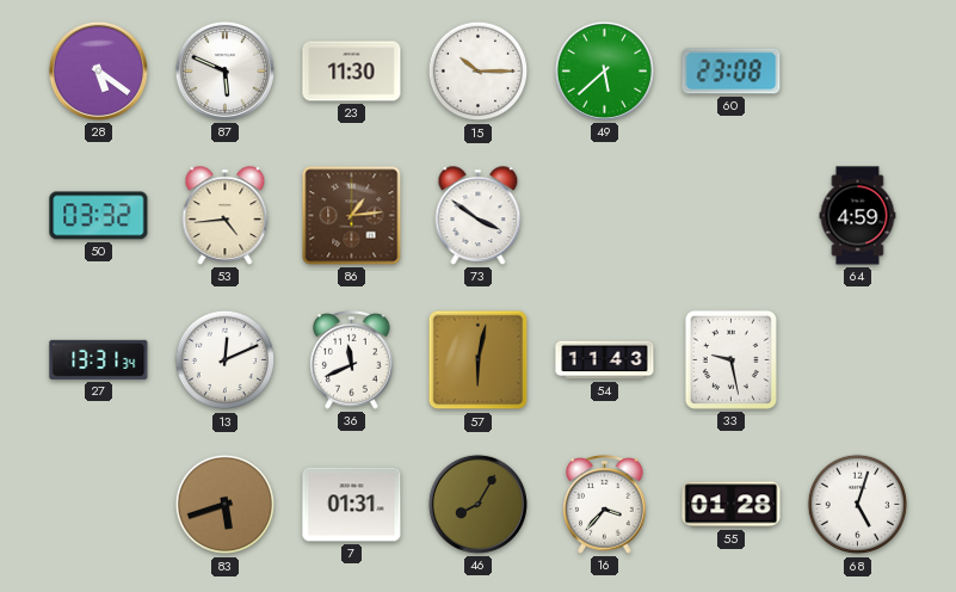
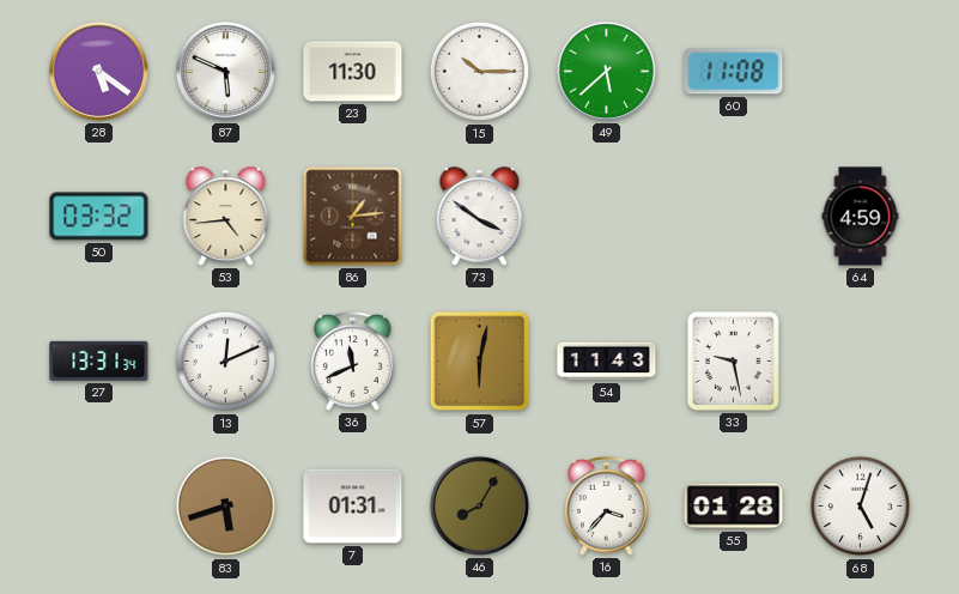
60: 23:08 -> 11:08
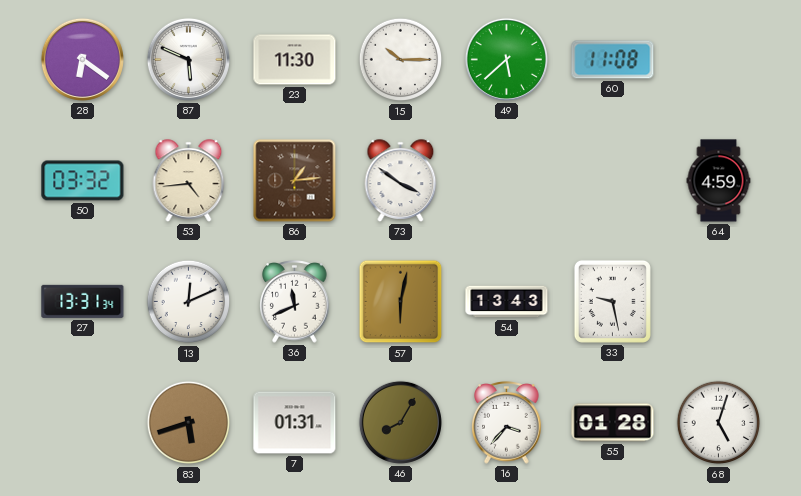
28: 5:21 -> 6:21
54: 11:43 -> 13:43
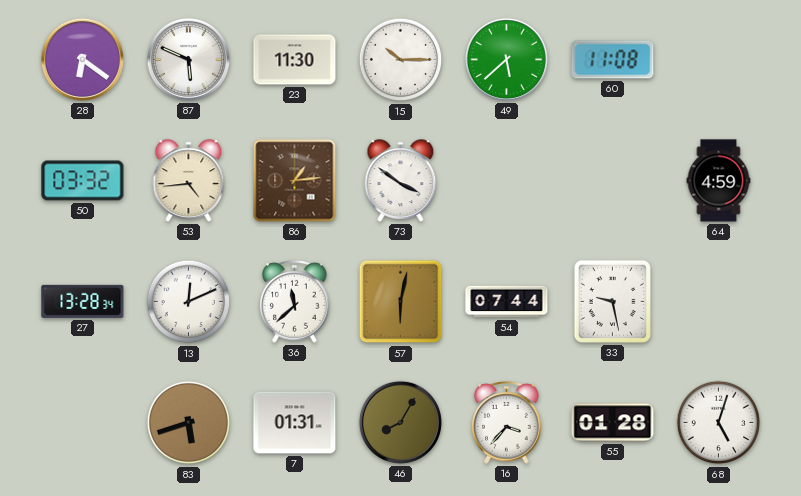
27: 13:31 -> 13:28
36: 11:41 -> 11:38
54: 13:43 -> 07:44
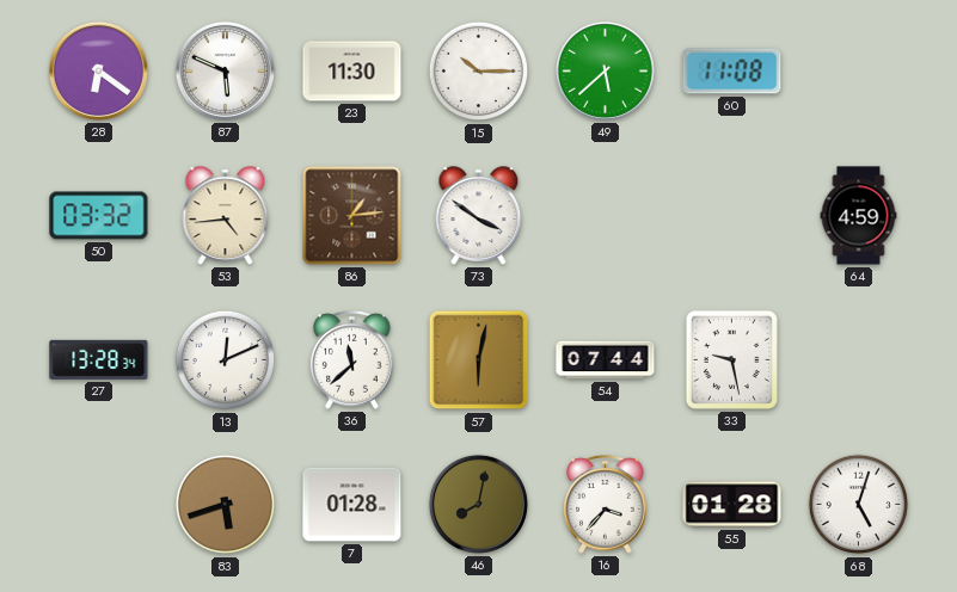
7: 01:31 -> 01:28
46: 8:05 -> 8:02
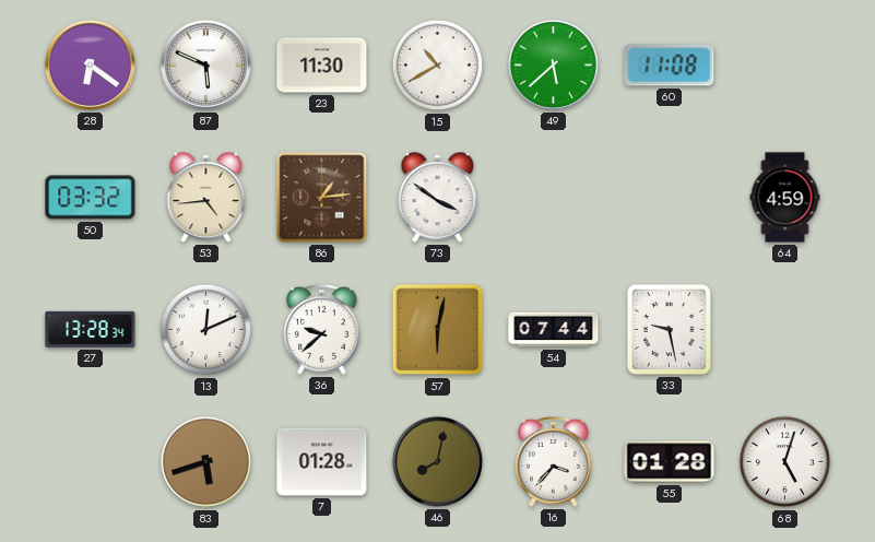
15: 10:15 -> 10:40
36: 11:38 -> 9:38
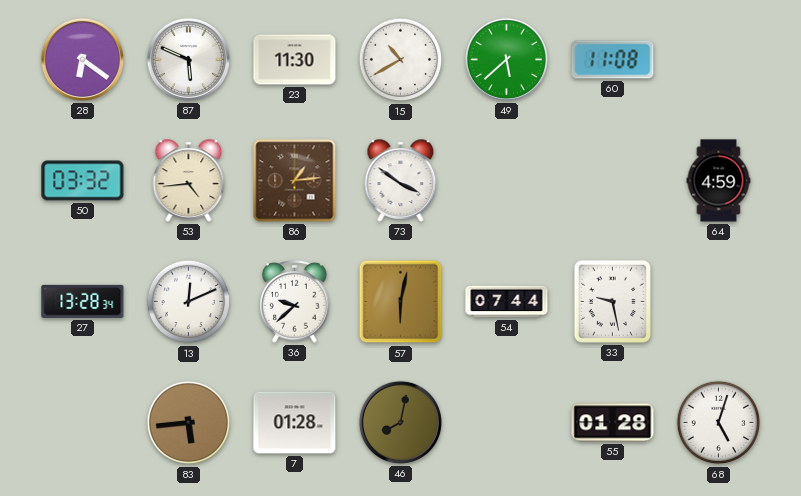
83: 5:42 -> 5:44
16: 3:37 -> none
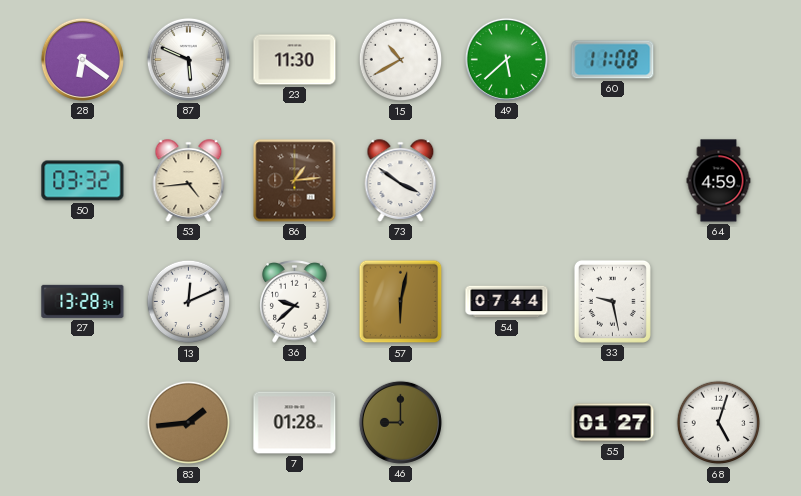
83: 5:44 -> 1:44
46: 8:02 -> 9:00
55: 01:28 -> 01:27
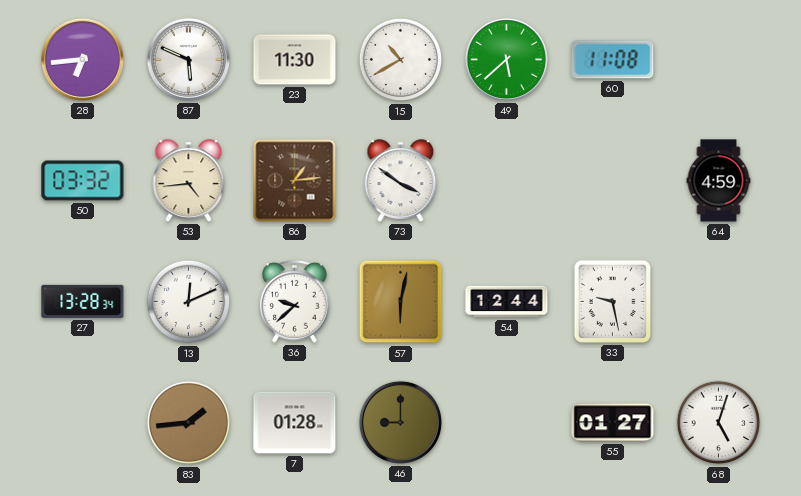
28: 6:21 -> 6:44
54: 07:44 -> 12:44
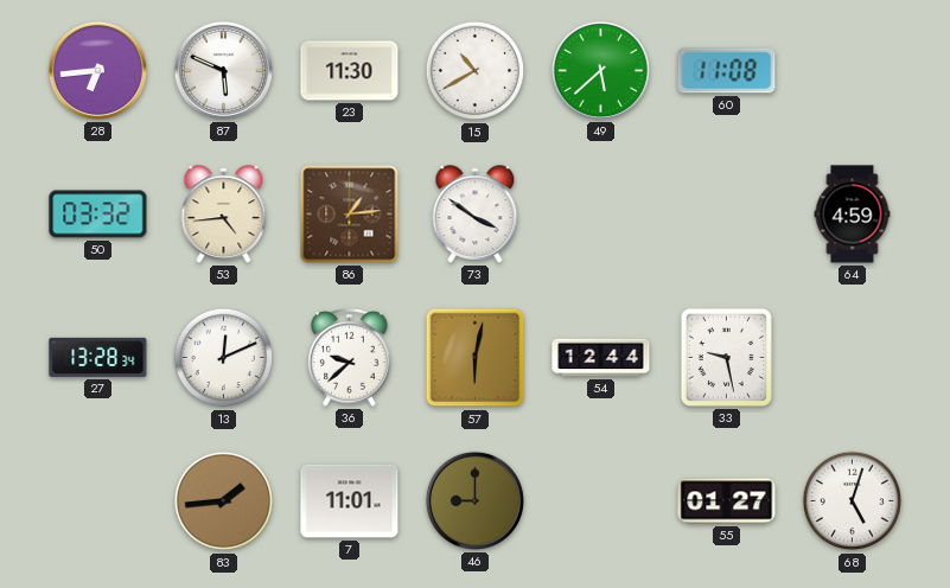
7: 01:28 -> 11:01
